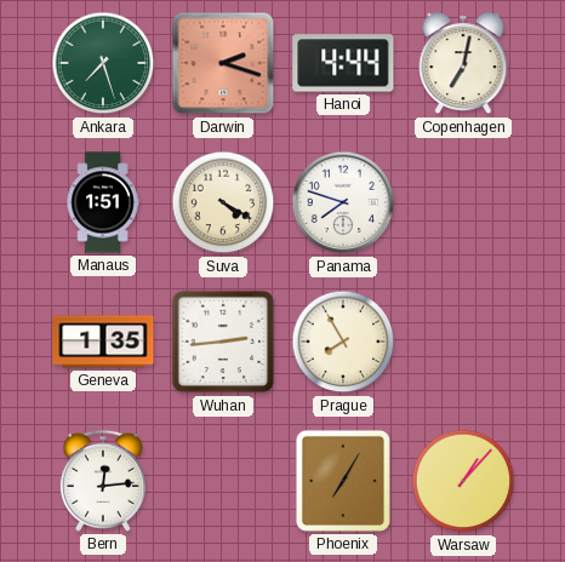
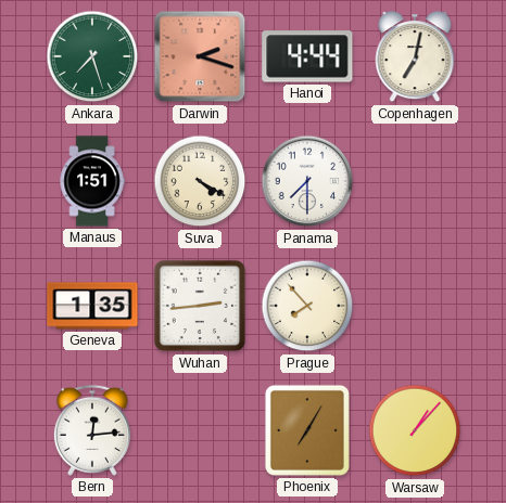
Panama: 7:48 -> 7:30
Prague: 7:55 -> 7:53
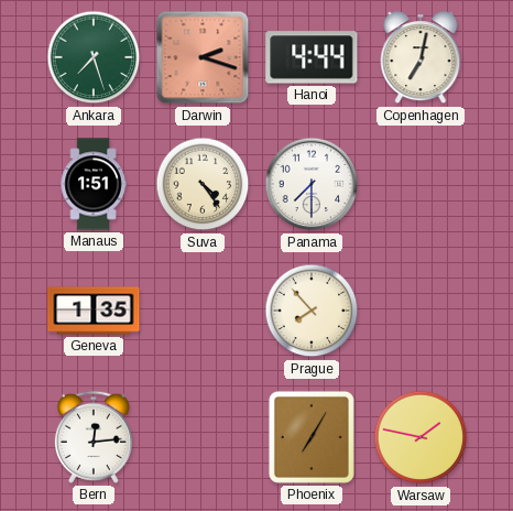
Suva: 4:20 -> 4:24
Wuhan: 2:44 -> none
Warsaw: 1:07 -> 1:47
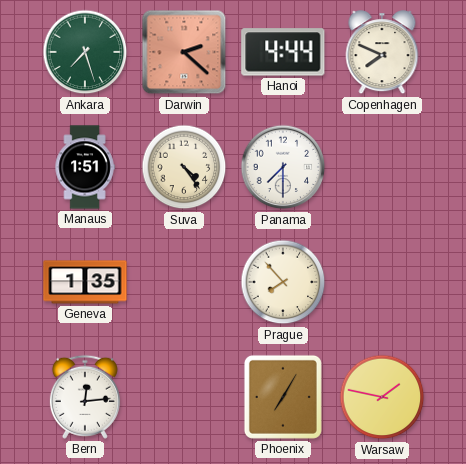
Darwin: 2:18 -> 2:22
Copenhagen: 7:02 -> 7:49
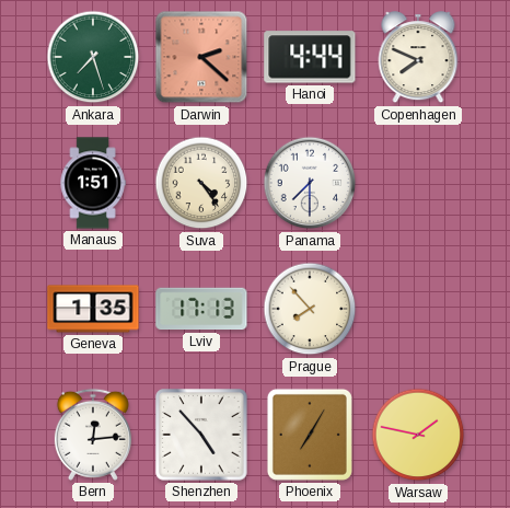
Lviv: none -> 17:13
Shenzhen: none -> 4:53
